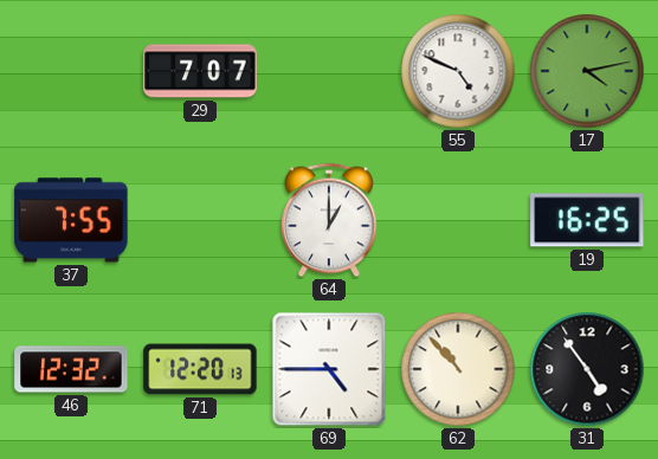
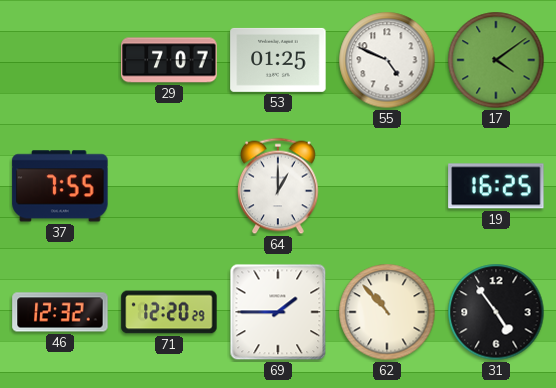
53: none -> 01:25
17: 4:13 -> 4:09
71: 12:20:13 -> 12:20:29
69: 4:45 -> 1:45
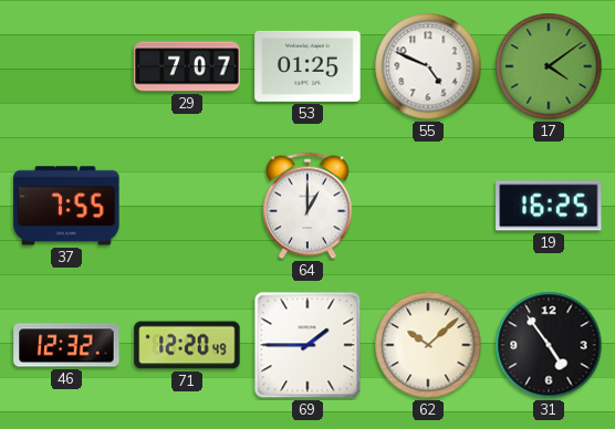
71: 12:20:29 -> 12:20:49
62: 10:53 -> 10:08
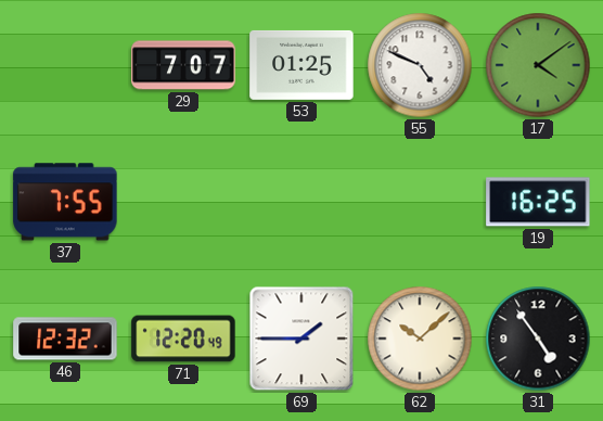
64: 1:00 -> none
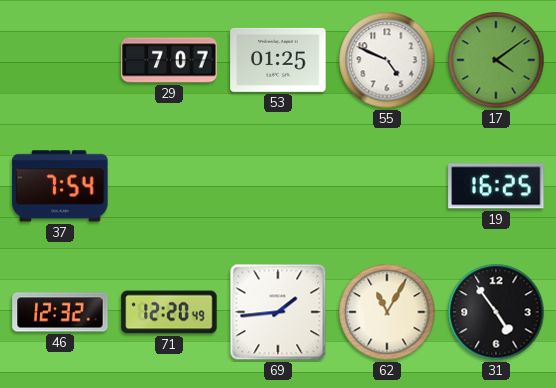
37: 7:55 -> 7:54
69: 1:45 -> 1:44
62: 10:08 -> 11:05
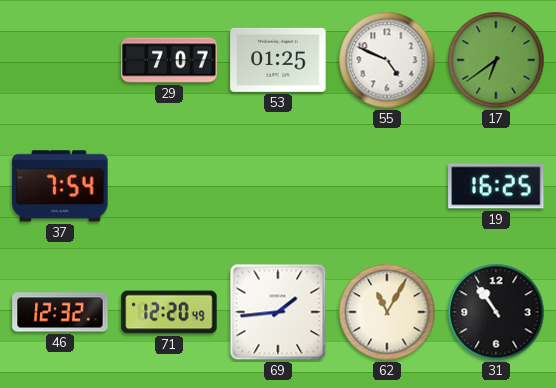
17: 4:09 -> 6:39
31: 4:54 -> 10:54
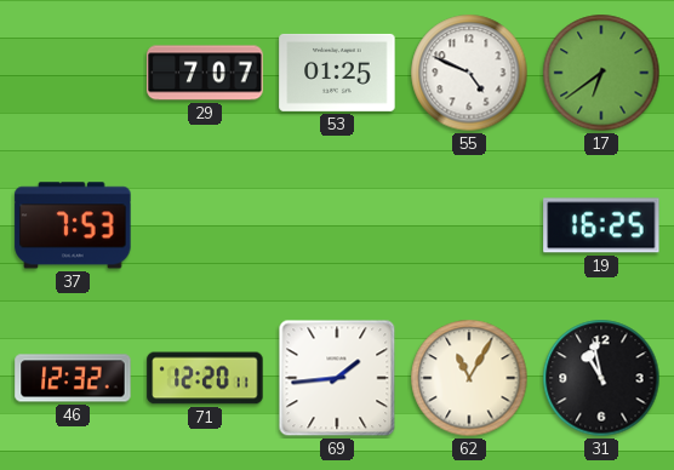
37: 7:54 -> 7:53
71: 12:20:49 -> 12:20:11
31: 10:54 -> 10:58
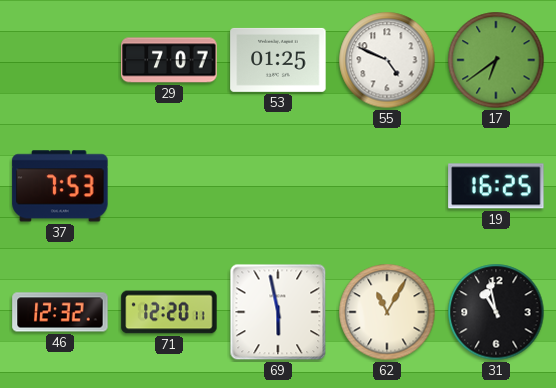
69: 1:44 -> 5:58
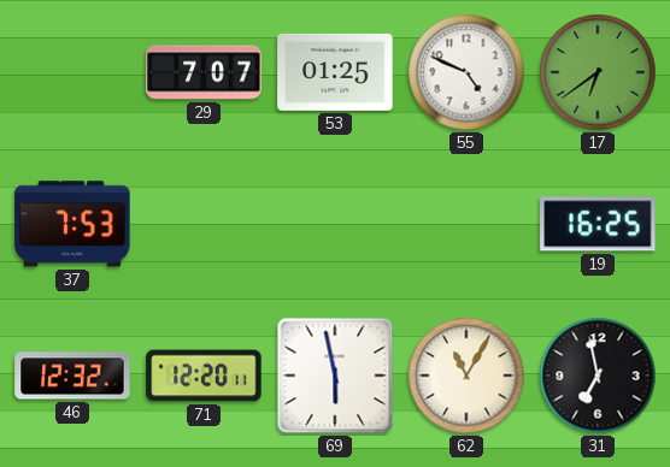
31: 10:58 -> 6:58
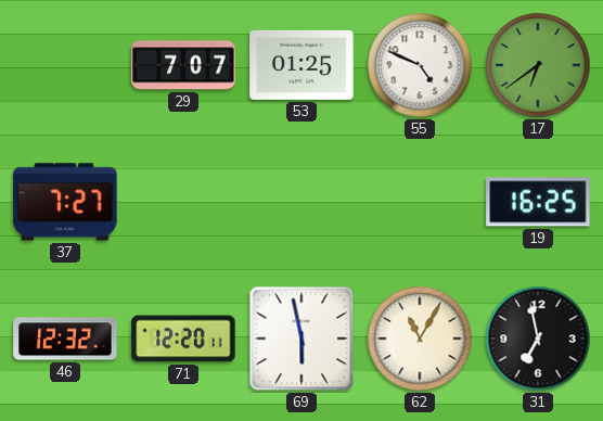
37: 7:53 -> 7:27
